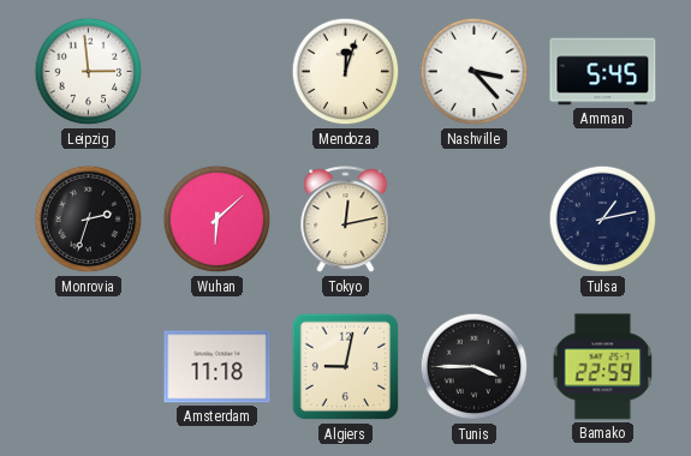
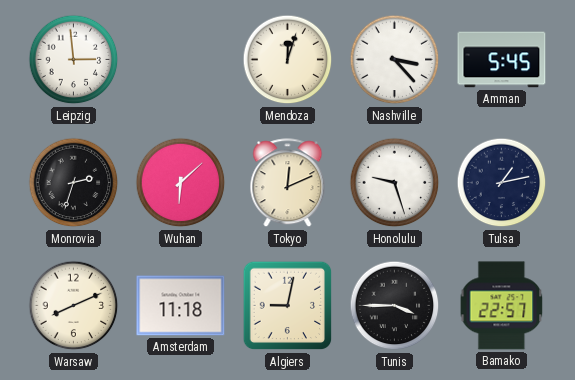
Tokyo: 12:13 -> 12:11
Honolulu: none -> 9:27
Warsaw: none -> 8:11
Bamako: 22:59 -> 22:57
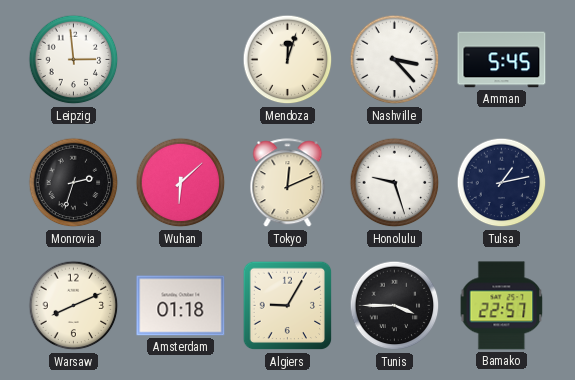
Amsterdam: 11:18 -> 01:18
Algiers: 9:02 -> 9:05
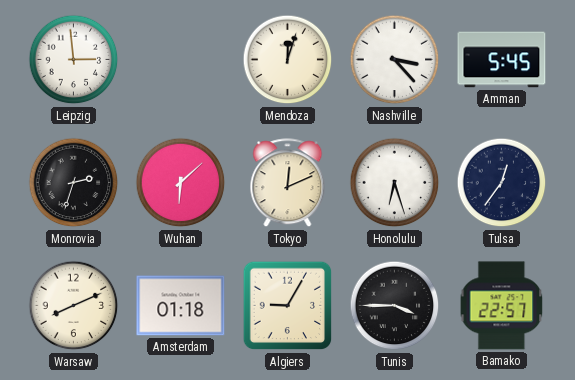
Honolulu: 9:27 -> 6:27
Tulsa: 1:13 -> 12:36
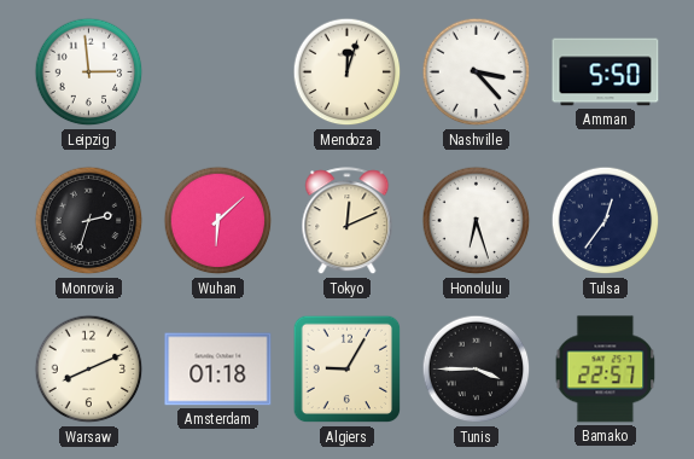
Amman: 5:45 -> 5:50
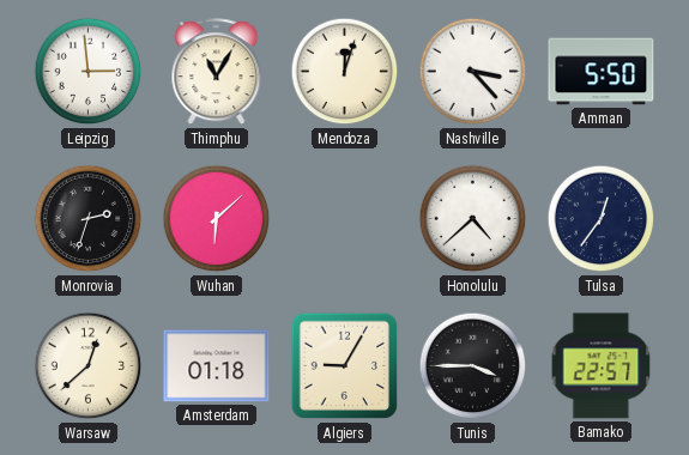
Thimphu: none -> 11:05
Tokyo: 12:11 -> none
Honolulu: 6:27 -> 4:38
Warsaw: 8:11 -> 12:38
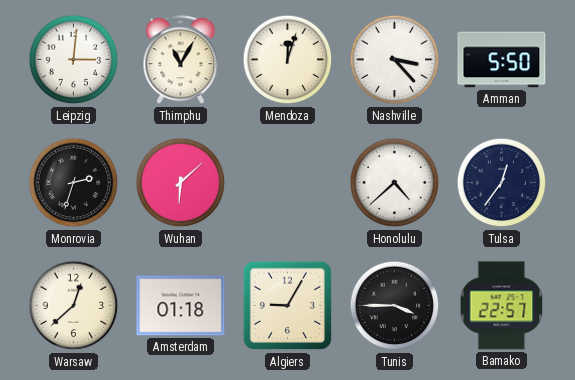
Leipzig: 2:59 -> 3:01
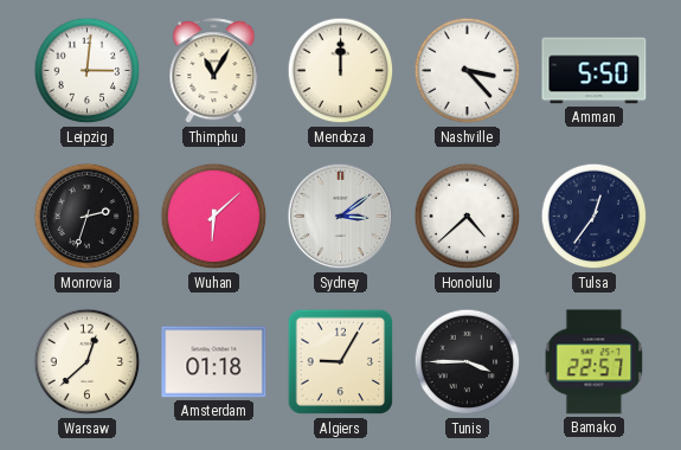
Mendoza: 12:03 -> 12:00
Sydney: none -> 3:09
